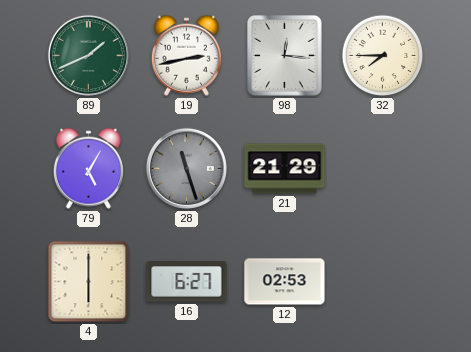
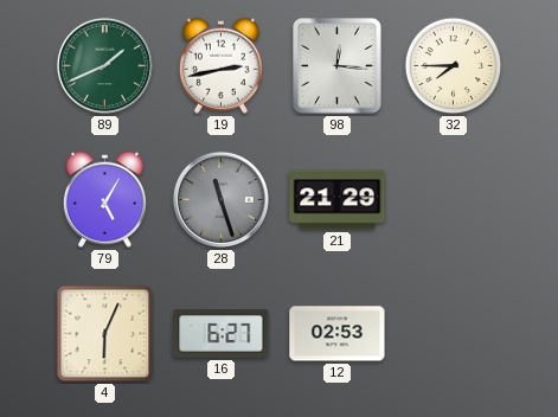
4: 6:00 -> 6:04
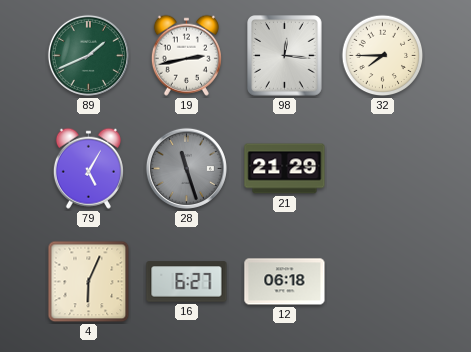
12: 02:53 -> 06:18
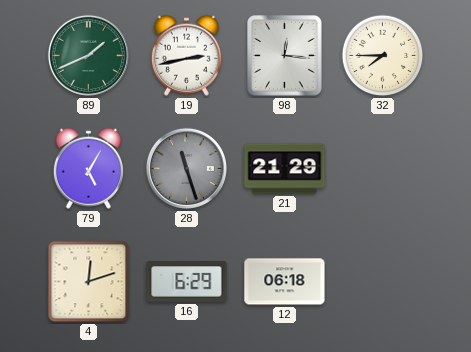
4: 6:04 -> 12:12
16: 6:27 -> 6:29
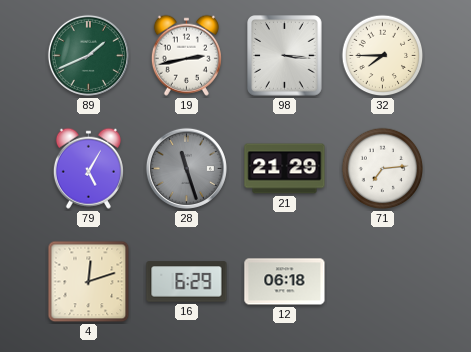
98: 12:16 -> 3:16
71: none -> 7:14
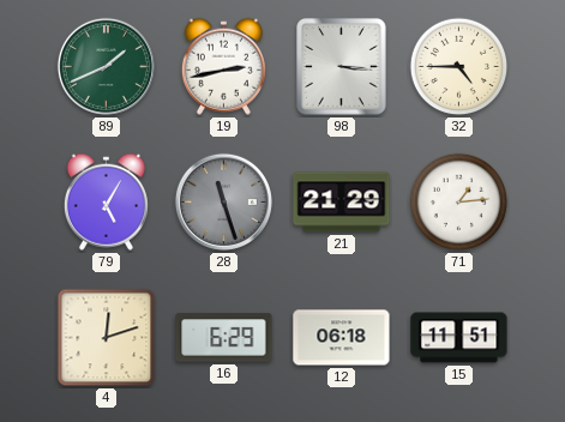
32: 7:45 -> 4:45
71: 7:14 -> 1:14
15: none -> 11:51
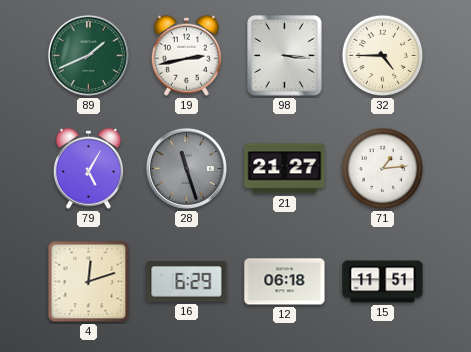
21: 21:29 -> 21:27
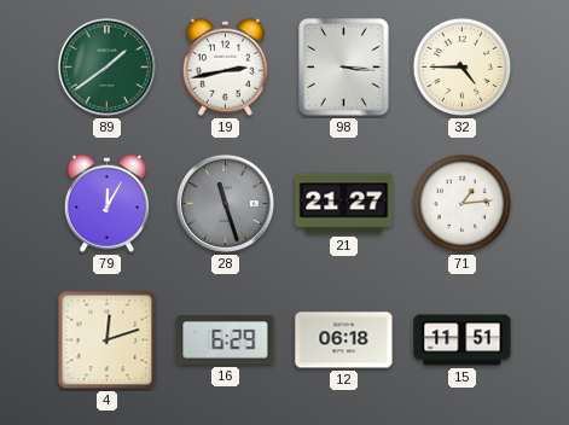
89: 1:41 -> 1:39
79: 5:05 -> 12:05
